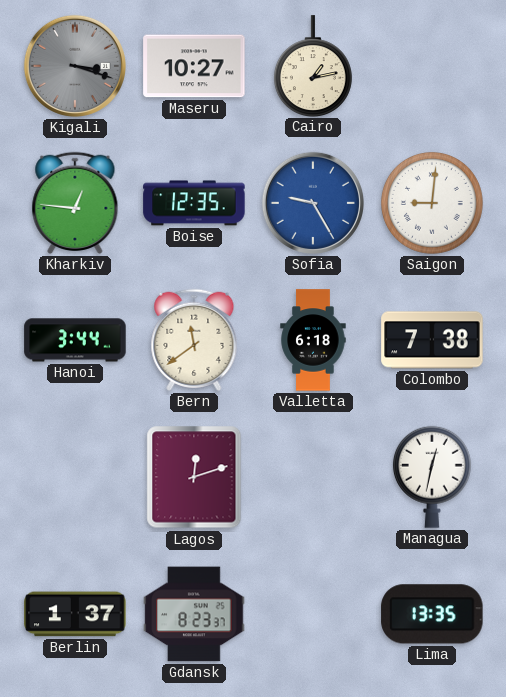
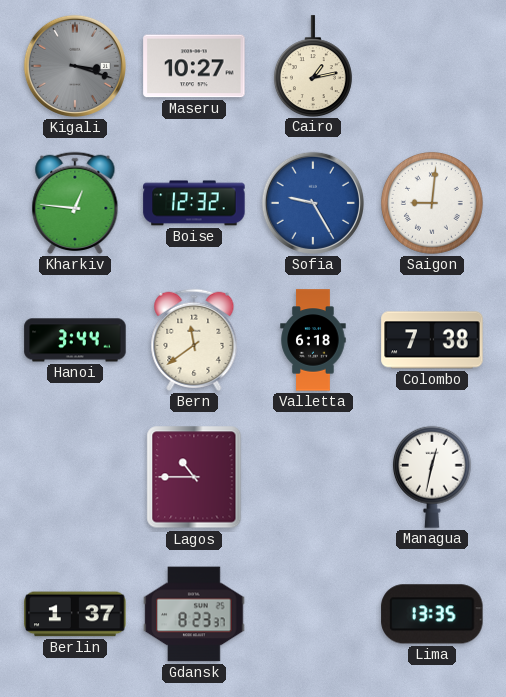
Boise: 12:35 -> 12:32
Lagos: 12:12 -> 10:45
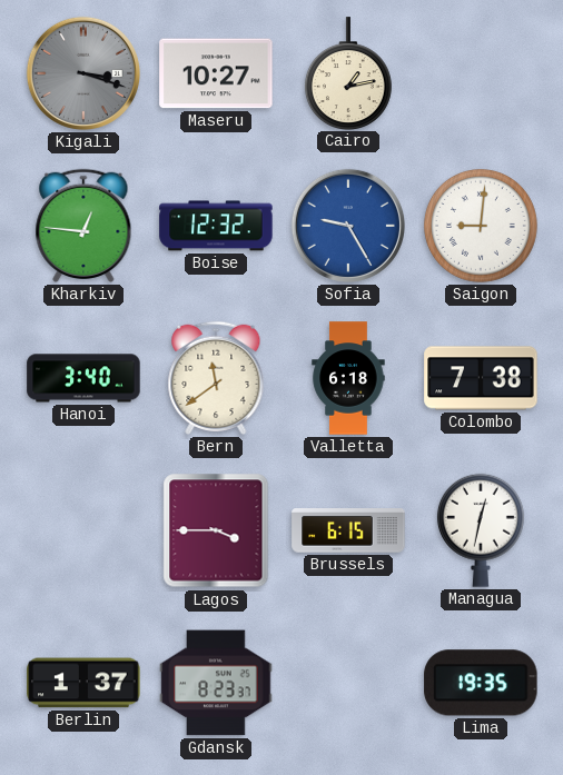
Hanoi: 3:44 -> 3:40
Lagos: 10:45 -> 3:45
Brussels: none -> 6:15
Lima: 13:35 -> 19:35
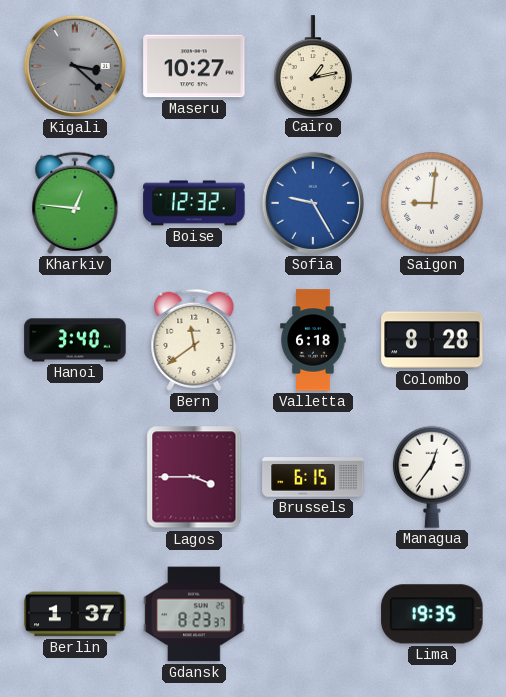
Kigali: 3:18 -> 3:22
Colombo: 7:38 -> 8:28
Managua: 12:32 -> 12:36
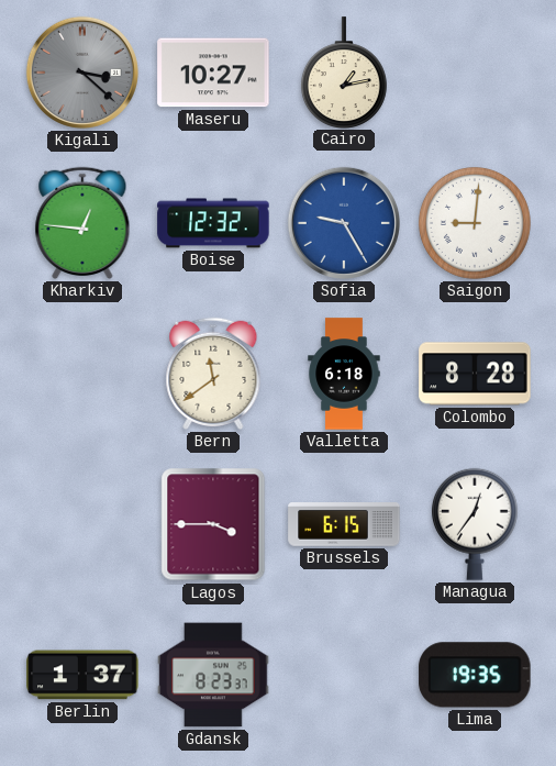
Hanoi: 3:40 -> none
